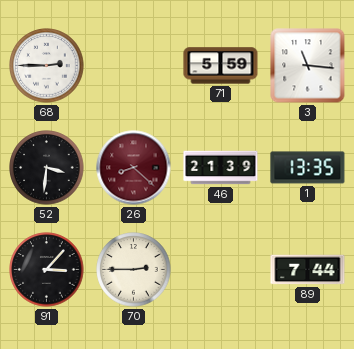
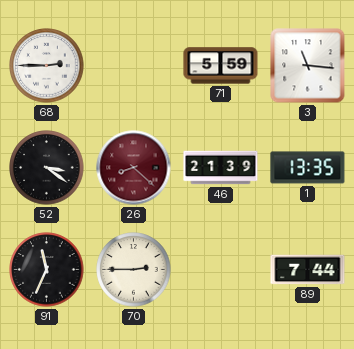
52: 3:31 -> 3:21
91: 3:07 -> 11:34
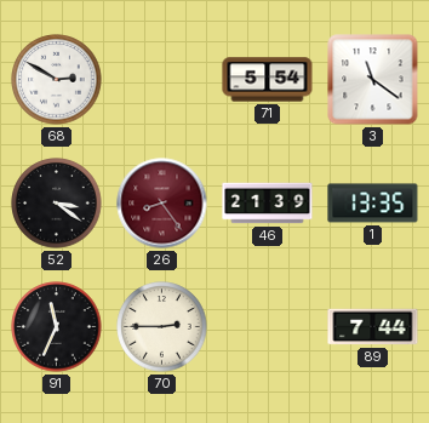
68: 2:45 -> 2:50
71: 5:59 -> 5:54
3: 11:16 -> 11:21
26: 8:22 -> 8:24
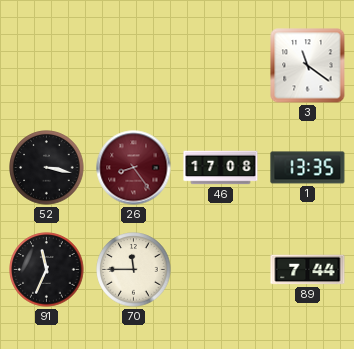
68: 2:50 -> none
71: 5:54 -> none
52: 3:21 -> 3:17
46: 21:39 -> 17:08
70: 2:45 -> 11:45
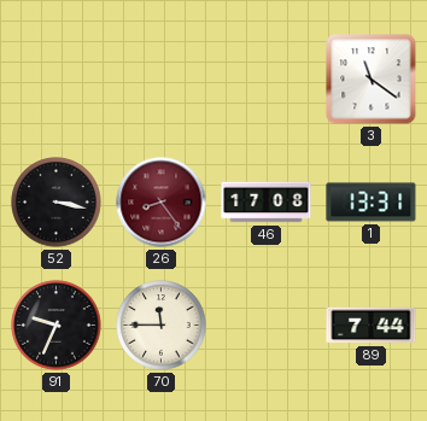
1: 13:35 -> 13:31
91: 11:34 -> 9:34
